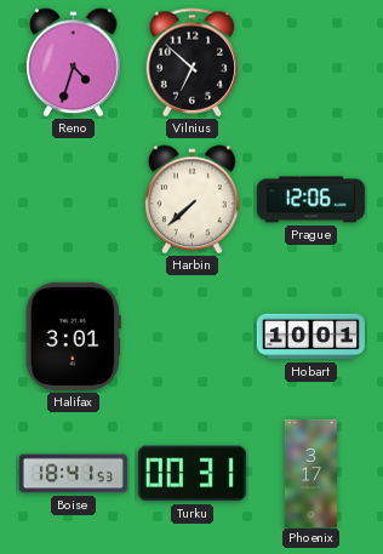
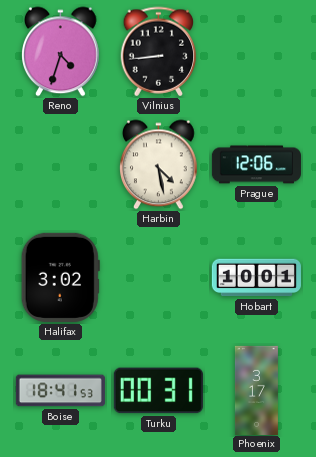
Vilnius: 6:52 -> 8:44
Harbin: 7:38 -> 4:28
Halifax: 3:01 -> 3:02
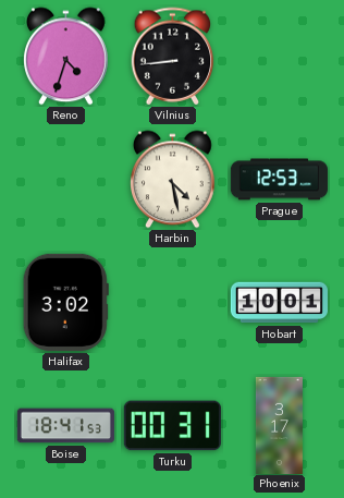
Prague: 12:06 -> 12:53
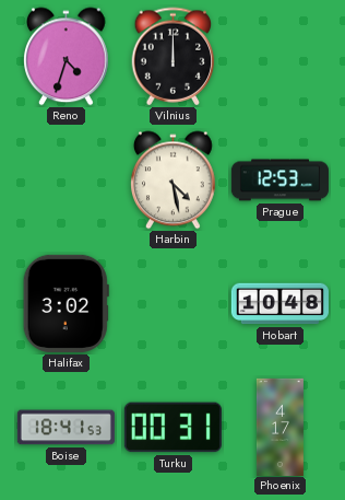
Vilnius: 8:44 -> 12:00
Hobart: 10:01 -> 10:48
Phoenix: 3:17 -> 4:17
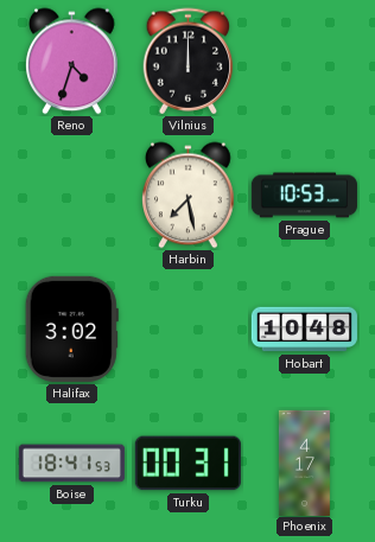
Harbin: 4:28 -> 7:28
Prague: 12:53 -> 10:53
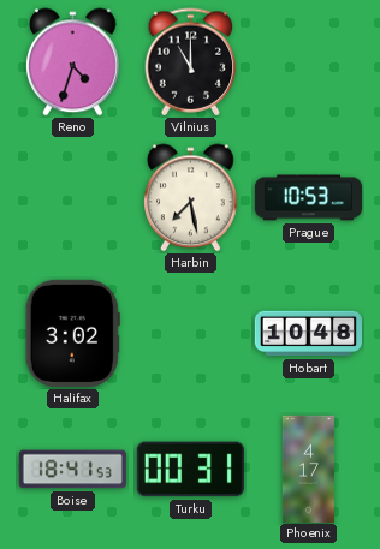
Vilnius: 12:00 -> 11:00
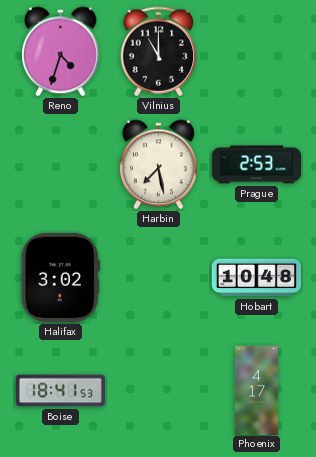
Prague: 10:53 -> 2:53
Turku: 00:31 -> none
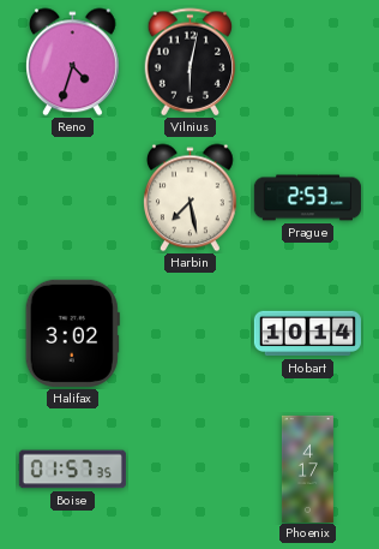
Vilnius: 11:00 -> 6:02
Hobart: 10:48 -> 10:14
Boise: 18:41 -> 01:57
